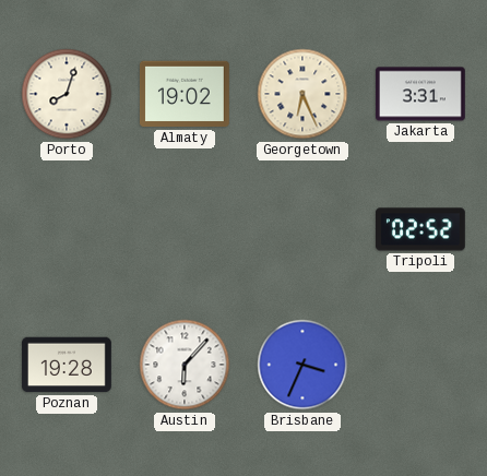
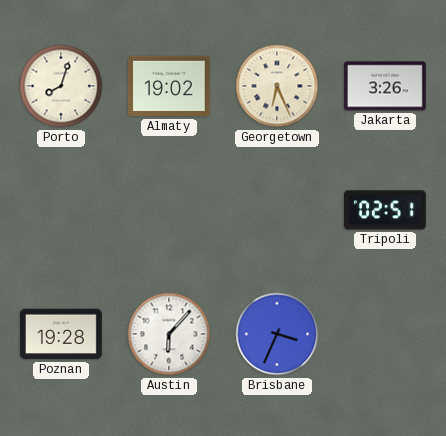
Jakarta: 3:31 -> 3:26
Tripoli: 02:52 -> 02:51
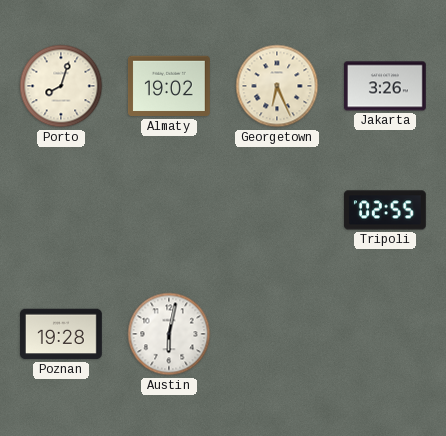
Tripoli: 02:51 -> 02:55
Austin: 6:07 -> 6:02
Brisbane: 3:34 -> none
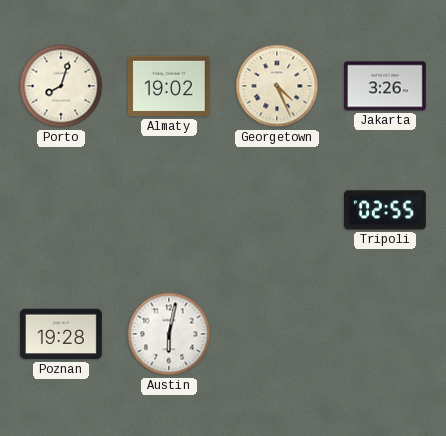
Georgetown: 6:26 -> 4:26
